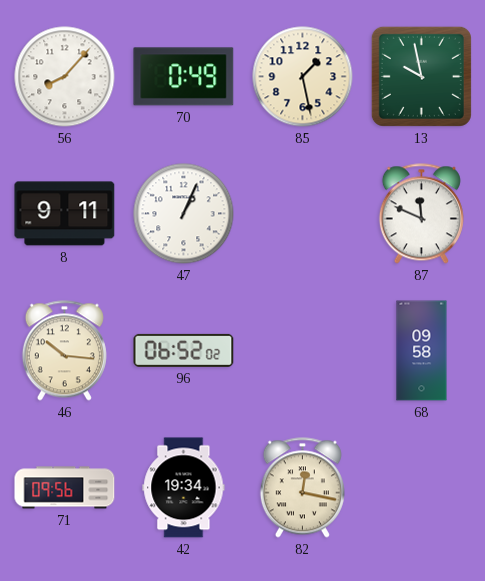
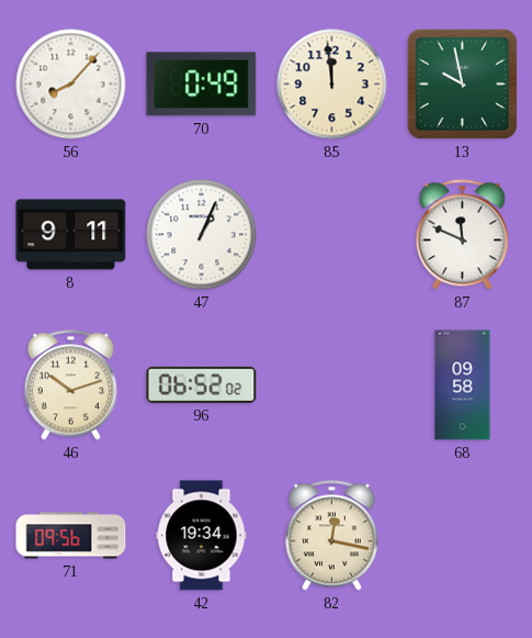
85: 1:28 -> 11:59
46: 10:16 -> 10:12
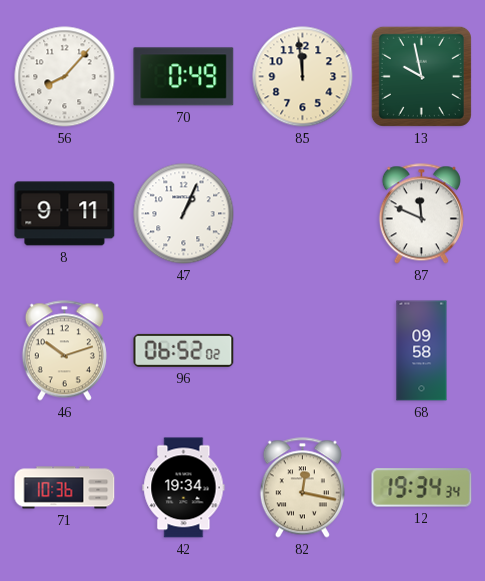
71: 09:56 -> 10:36
12: none -> 19:34
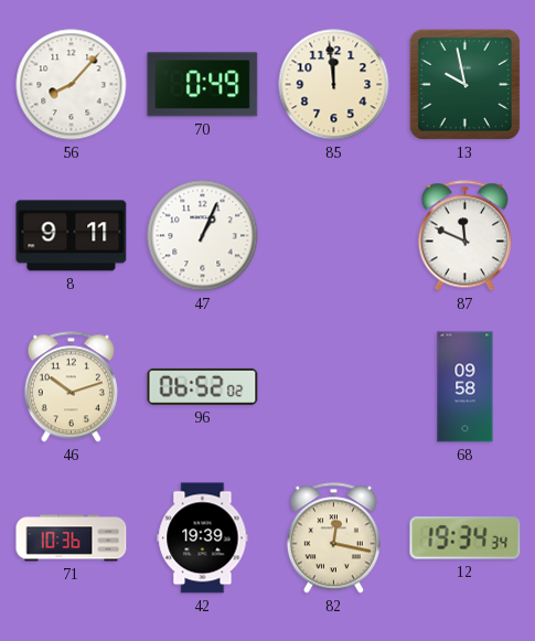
42: 19:34 -> 19:39
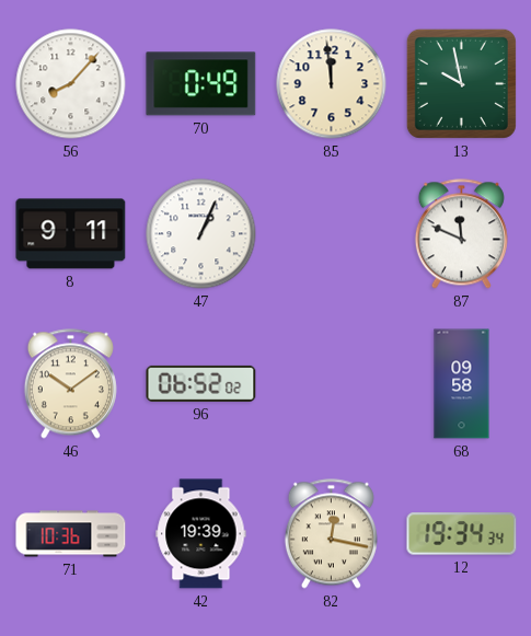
46: 10:12 -> 10:09
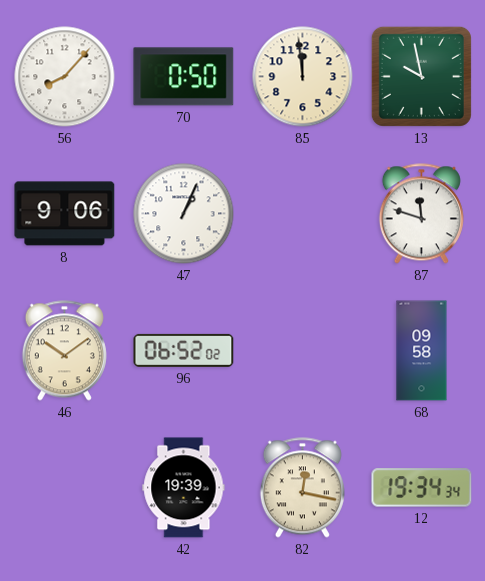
70: 0:49 -> 0:50
8: 9:11 -> 9:06
87: 11:49 -> 11:48
71: 10:36 -> none
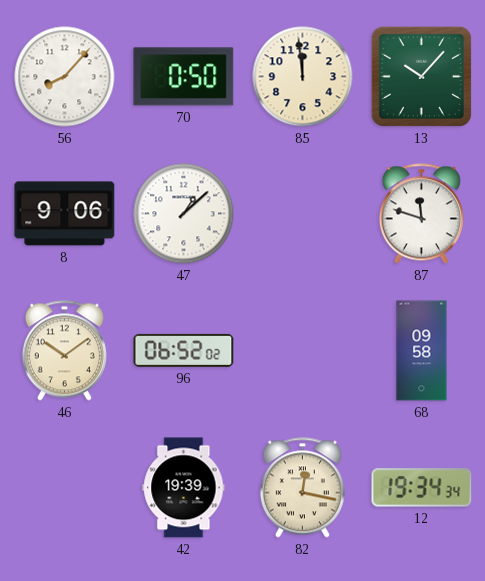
13: 9:58 -> 10:07
47: 1:04 -> 1:08
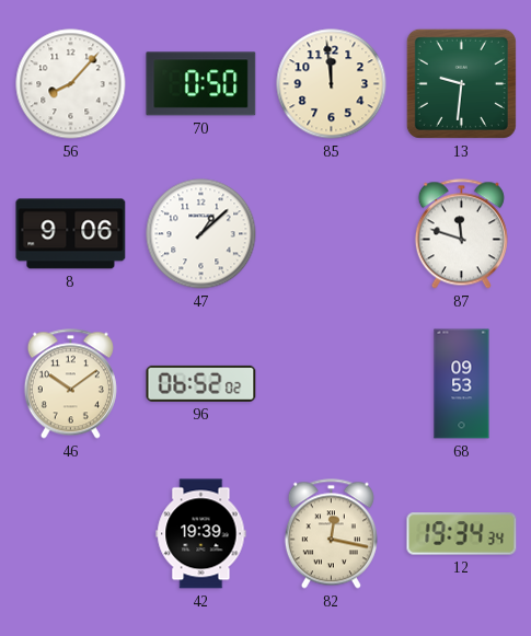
13: 10:07 -> 9:31
68: 09:58 -> 09:53
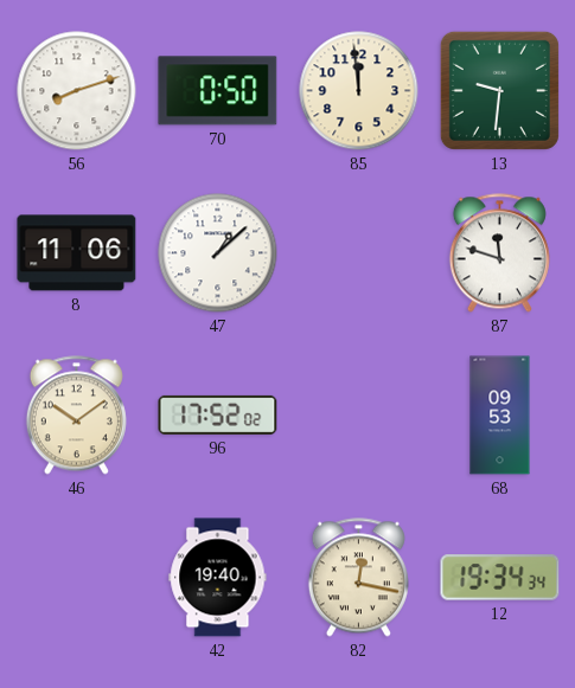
56: 8:07 -> 8:12
8: 9:06 -> 11:06
96: 06:52 -> 17:52
42: 19:39 -> 19:40
